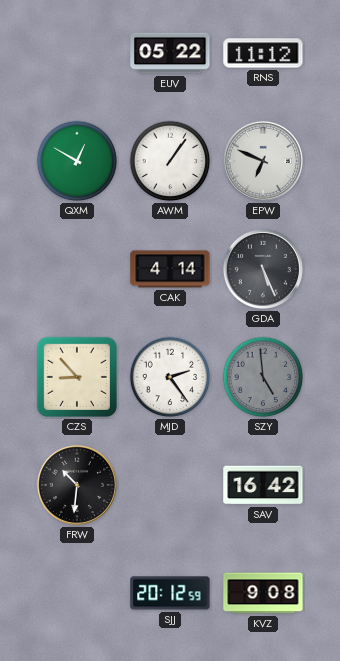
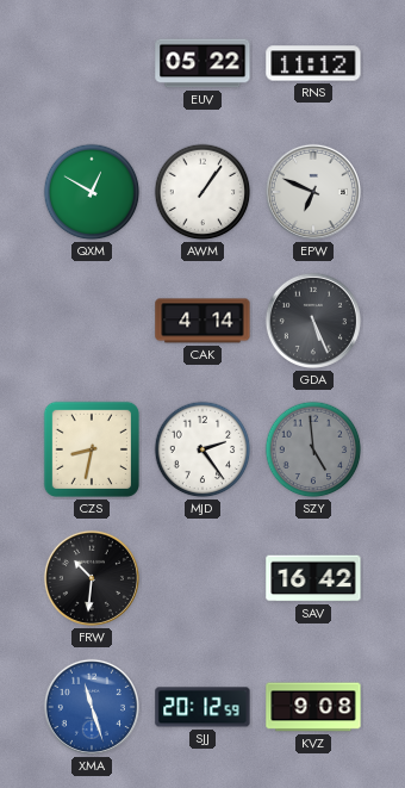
CZS: 8:53 -> 8:32
XMA: none -> 11:27
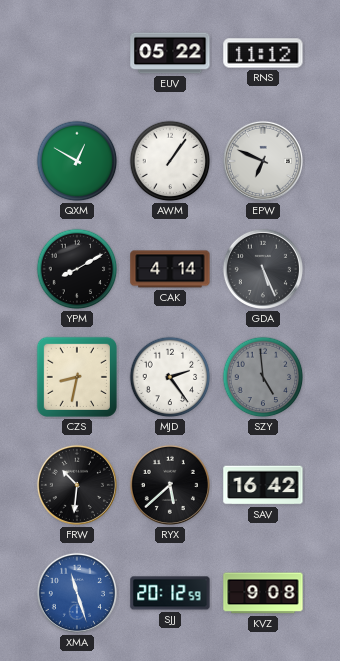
YPM: none -> 8:10
RYX: none -> 5:38
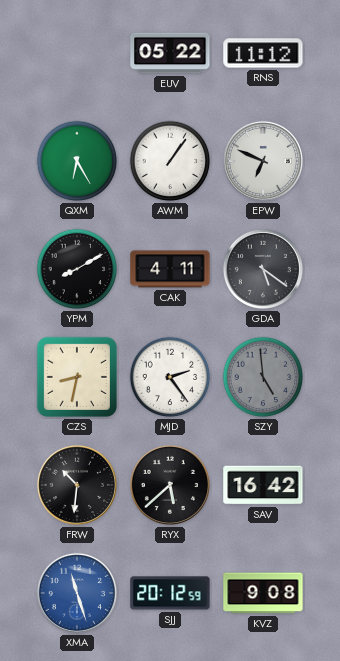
QXM: 12:50 -> 6:25
CAK: 4:14 -> 4:11
GDA: 5:26 -> 5:21
